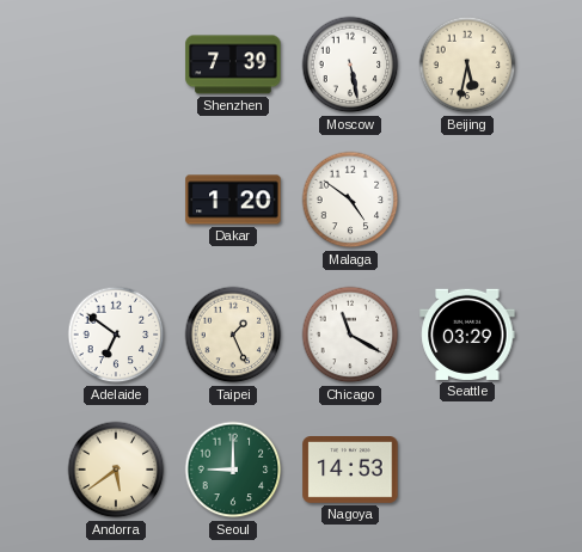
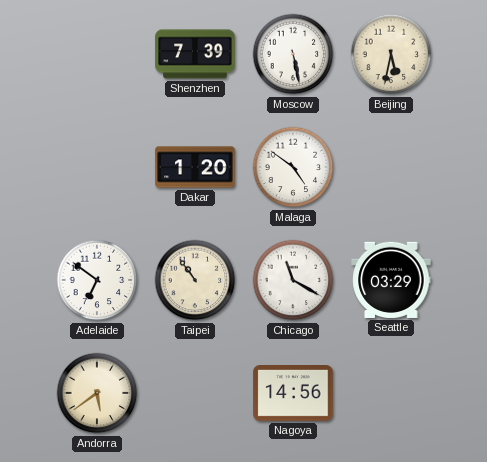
Taipei: 1:26 -> 10:54
Seoul: 9:00 -> none
Nagoya: 14:53 -> 14:56
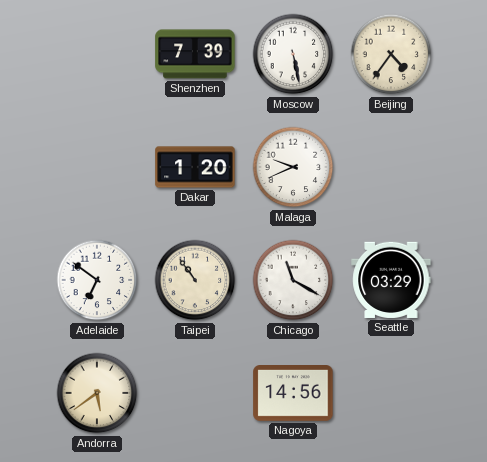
Beijing: 5:32 -> 4:36
Malaga: 4:51 -> 9:41
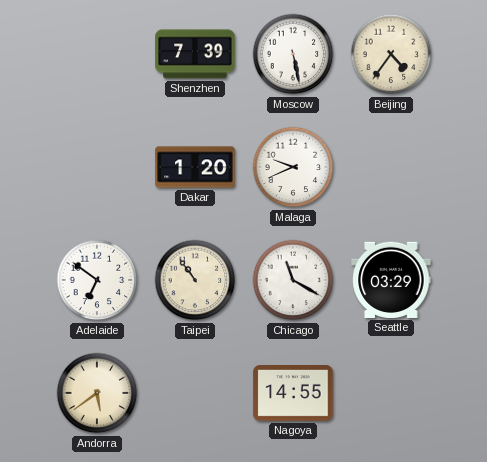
Nagoya: 14:56 -> 14:55
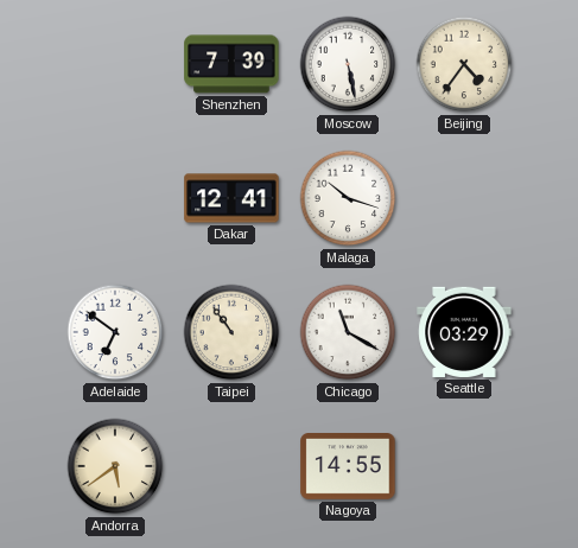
Dakar: 1:20 -> 12:41
Malaga: 9:41 -> 10:18
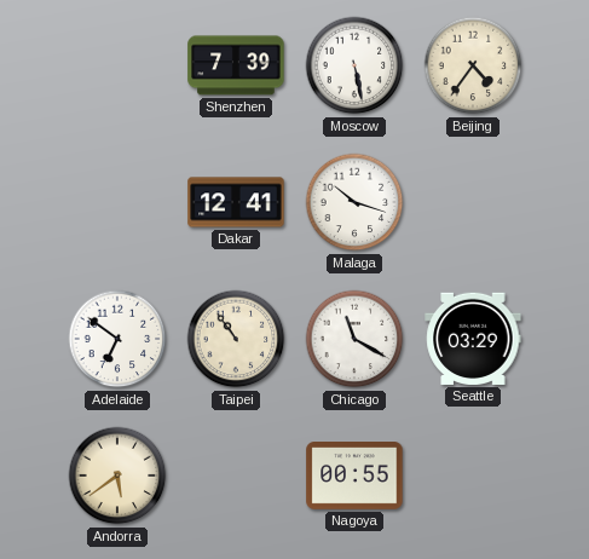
Nagoya: 14:55 -> 00:55
